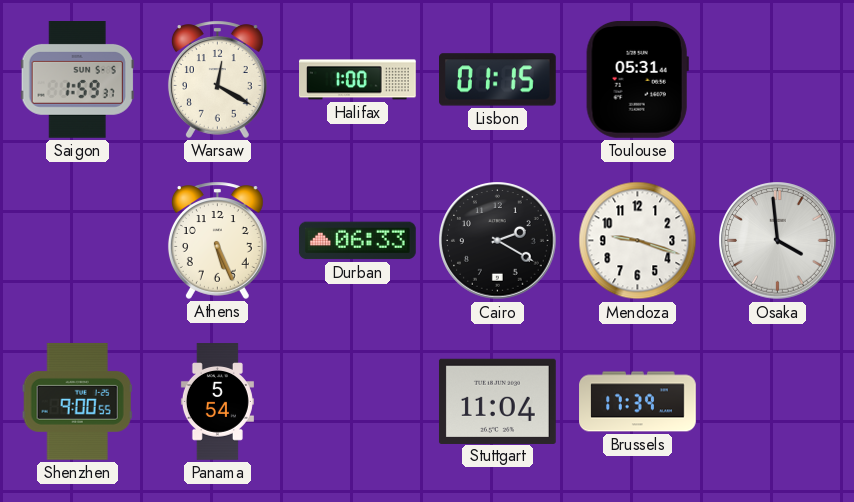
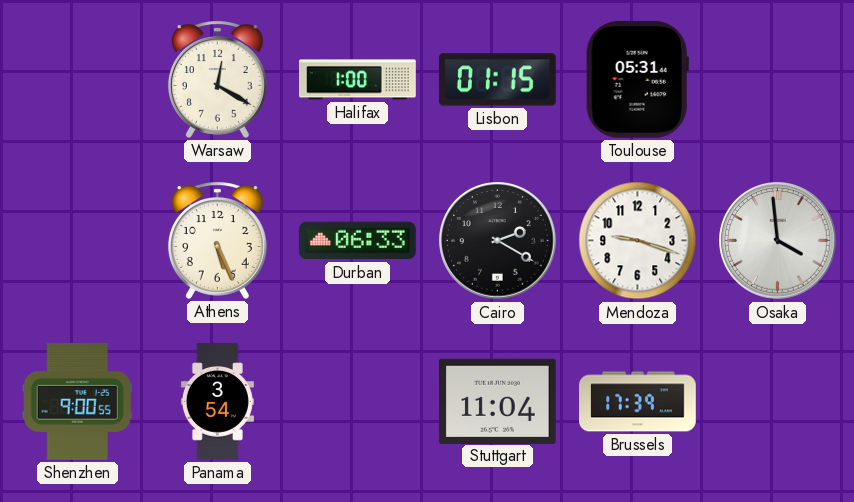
Saigon: 1:59 -> none
Panama: 5:54 -> 3:54
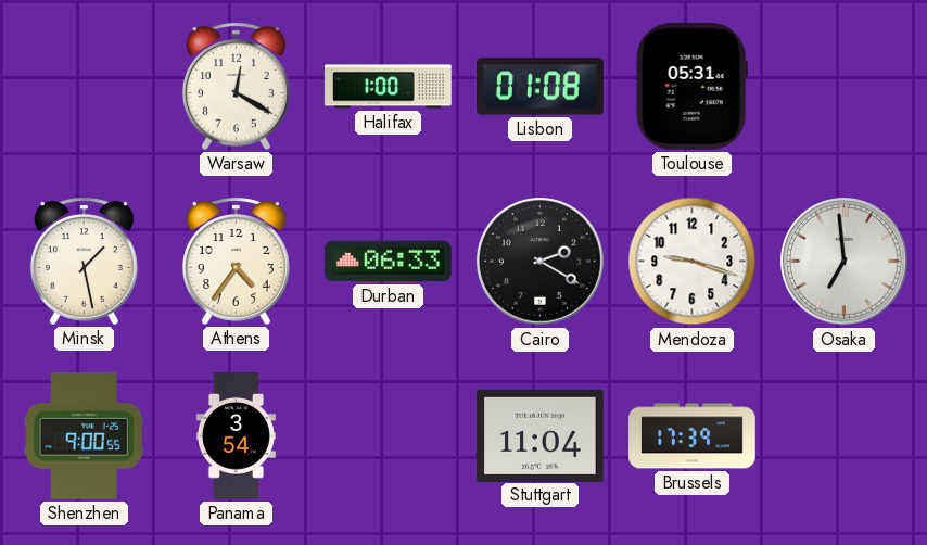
Lisbon: 01:15 -> 01:08
Minsk: none -> 1:28
Athens: 5:26 -> 4:36
Osaka: 3:59 -> 6:59
